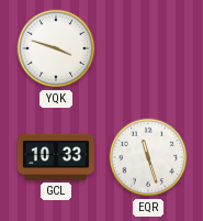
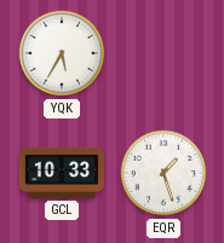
YQK: 3:48 -> 5:35
EQR: 11:27 -> 1:27
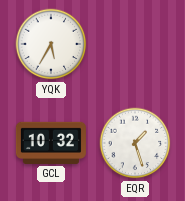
GCL: 10:33 -> 10:32
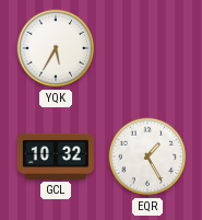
EQR: 1:27 -> 1:25
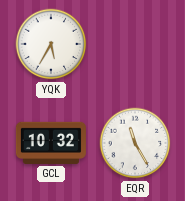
EQR: 1:25 -> 11:25
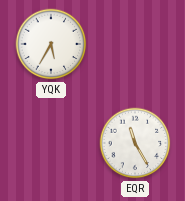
GCL: 10:32 -> none
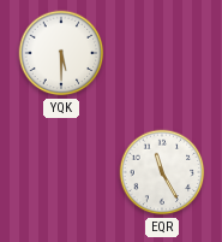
YQK: 5:35 -> 5:30
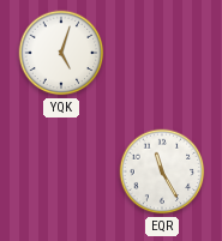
YQK: 5:30 -> 5:03
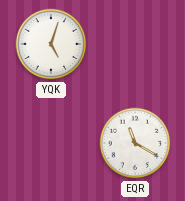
EQR: 11:25 -> 11:20
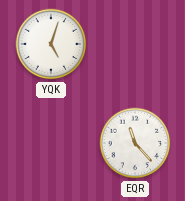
EQR: 11:20 -> 11:23
